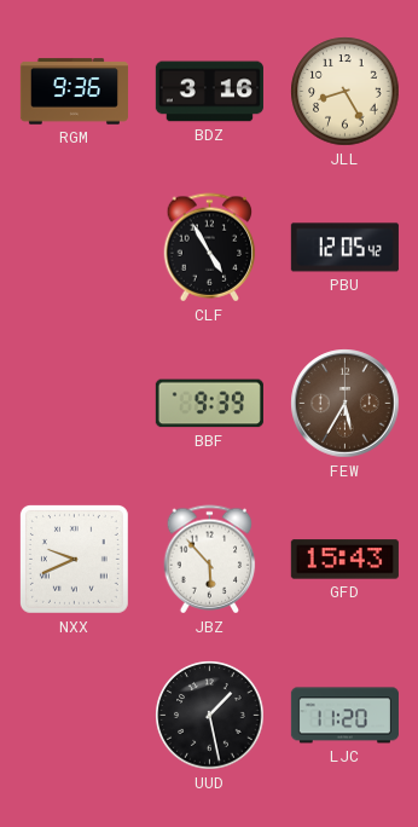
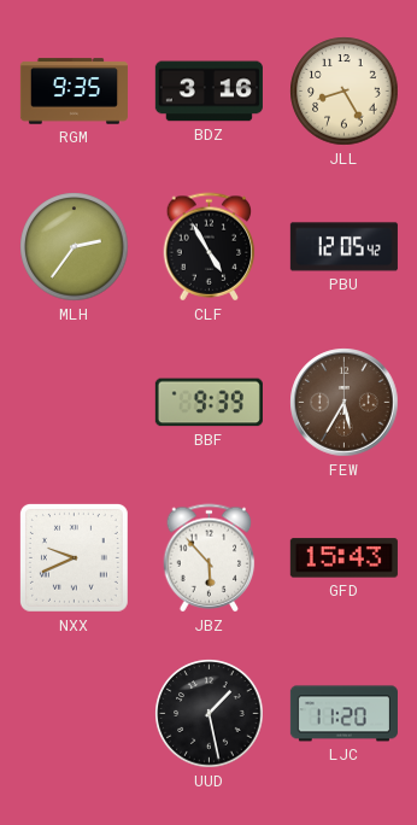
RGM: 9:36 -> 9:35
MLH: none -> 2:36
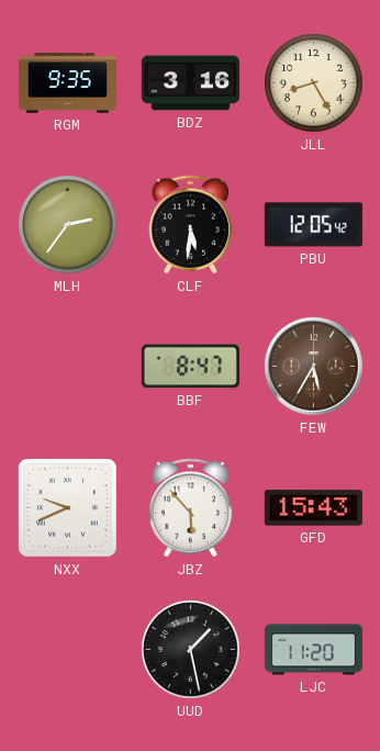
CLF: 4:55 -> 5:31
BBF: 9:39 -> 8:47
